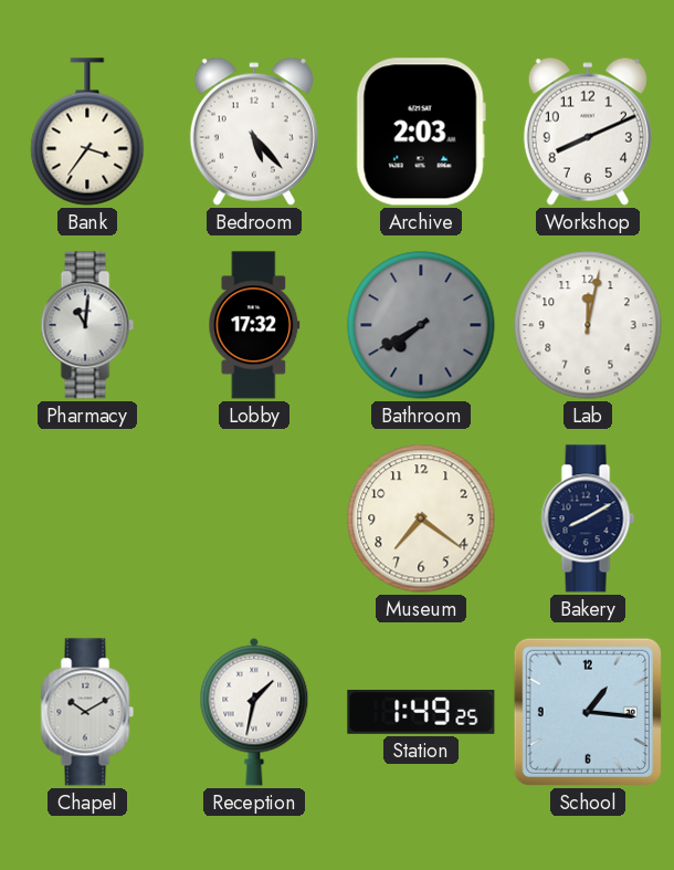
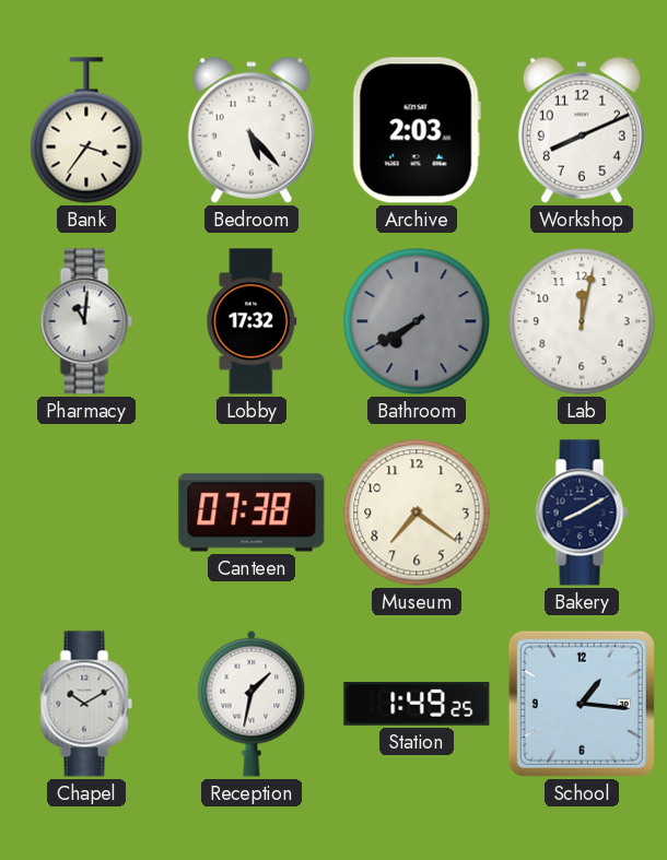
Canteen: none -> 07:38
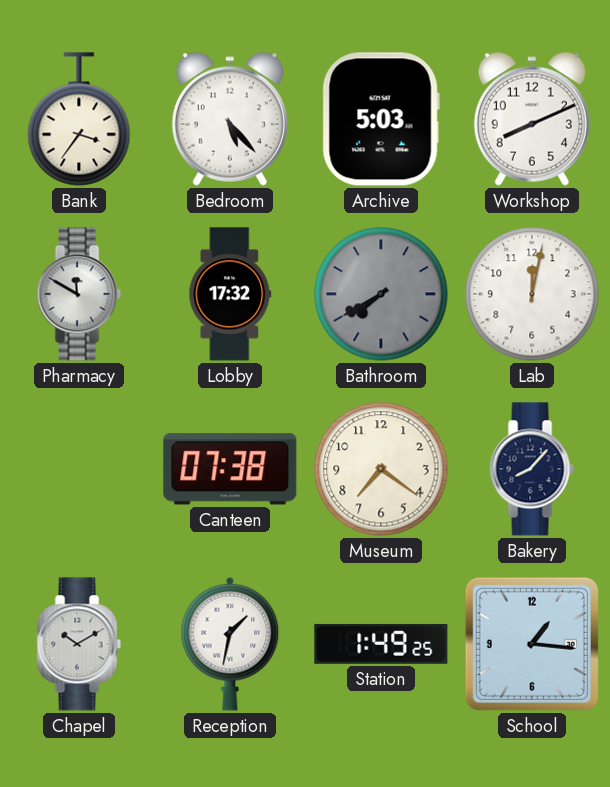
Archive: 2:03 -> 5:03
Pharmacy: 11:01 -> 11:50
Bakery: 8:10 -> 8:07
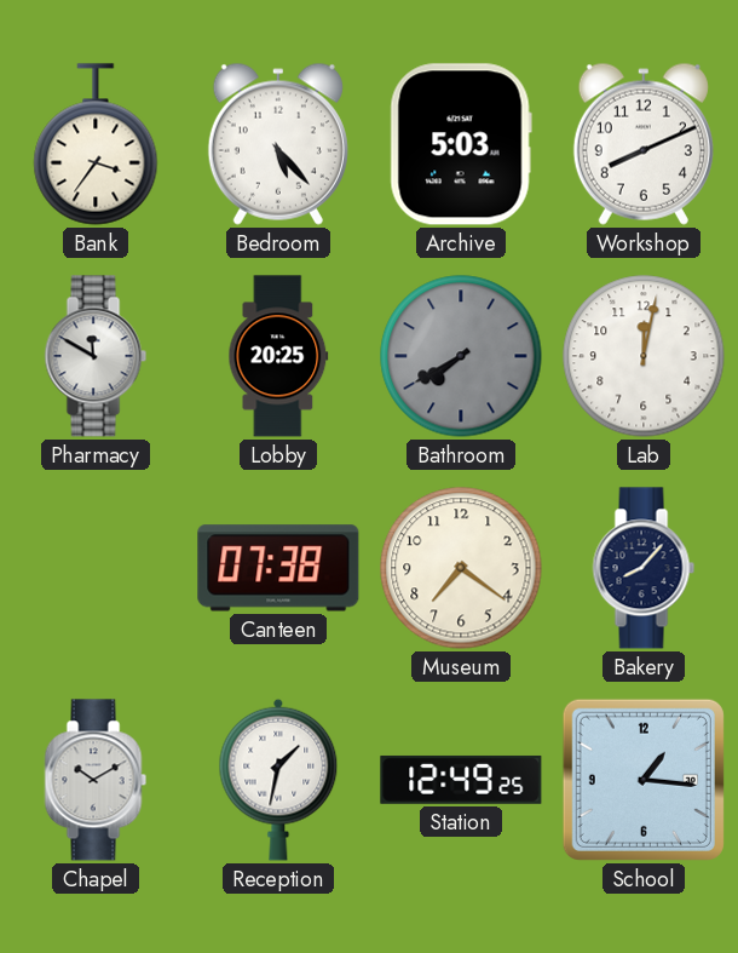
Lobby: 17:32 -> 20:25
Station: 1:49 -> 12:49
